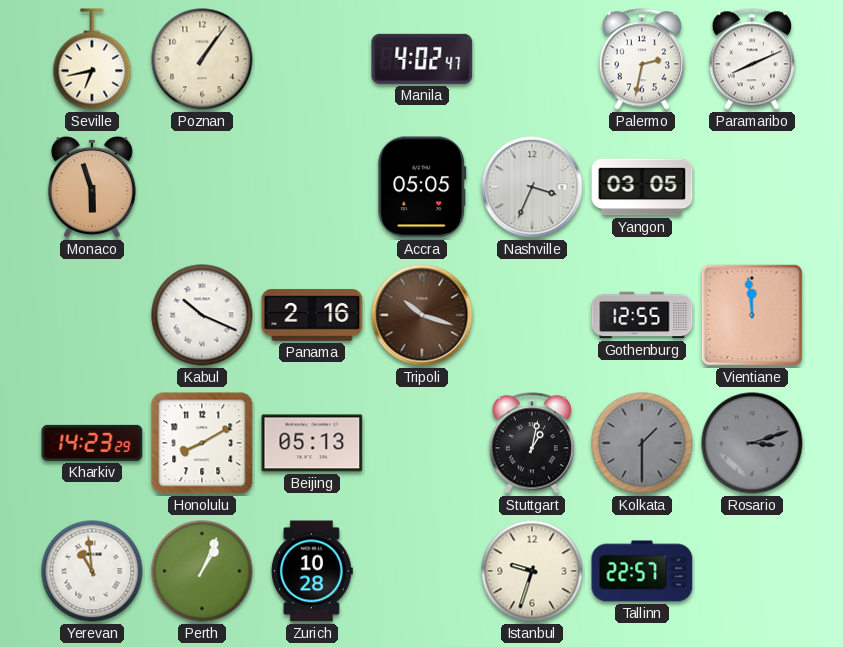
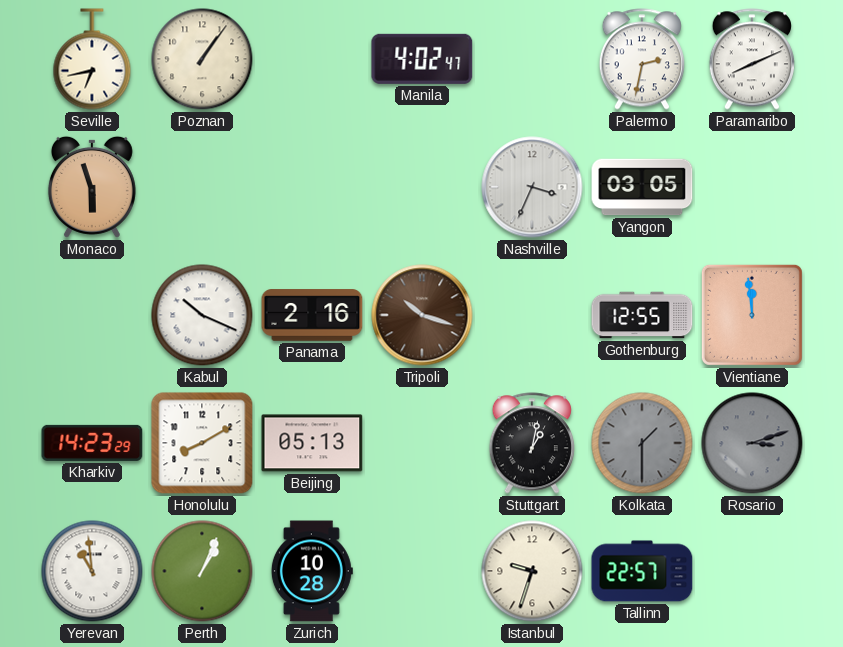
Accra: 05:05 -> none
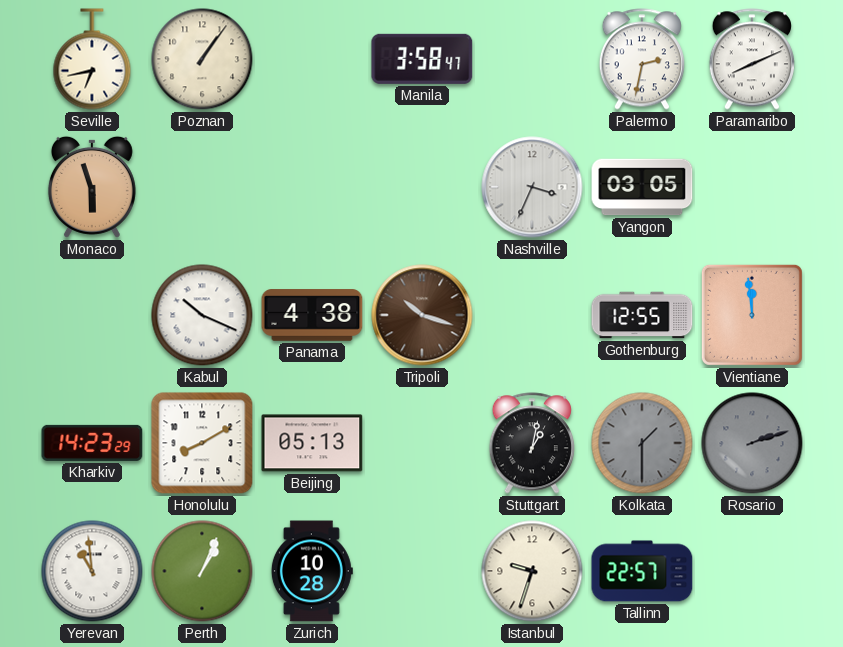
Manila: 4:02 -> 3:58
Panama: 2:16 -> 4:38
Rosario: 3:12 -> 2:12
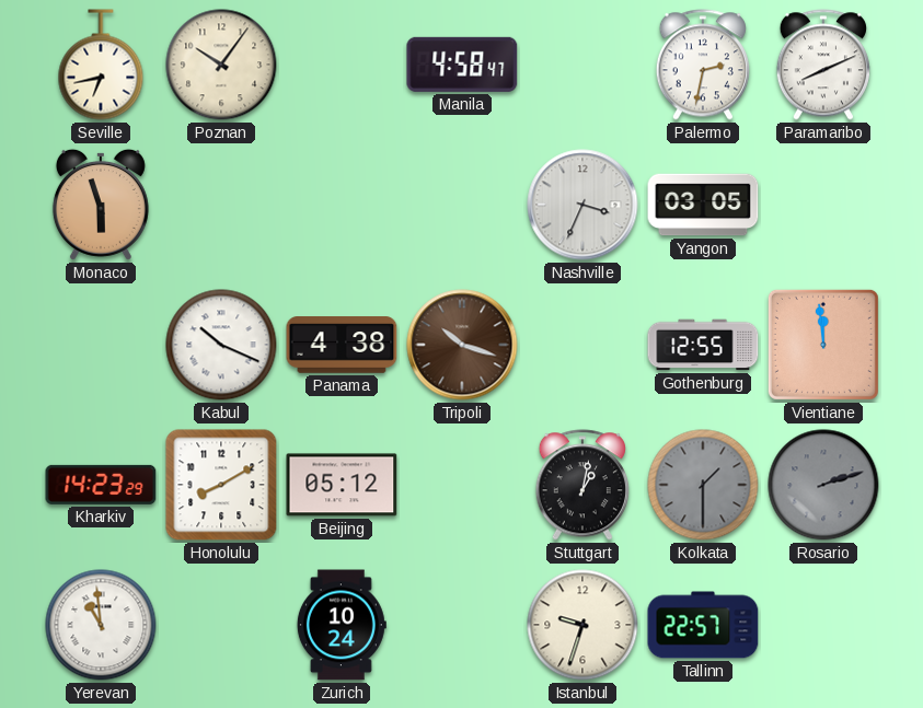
Poznan: 1:06 -> 10:06
Manila: 3:58 -> 4:58
Beijing: 05:13 -> 05:12
Perth: 1:04 -> none
Zurich: 10:28 -> 10:24
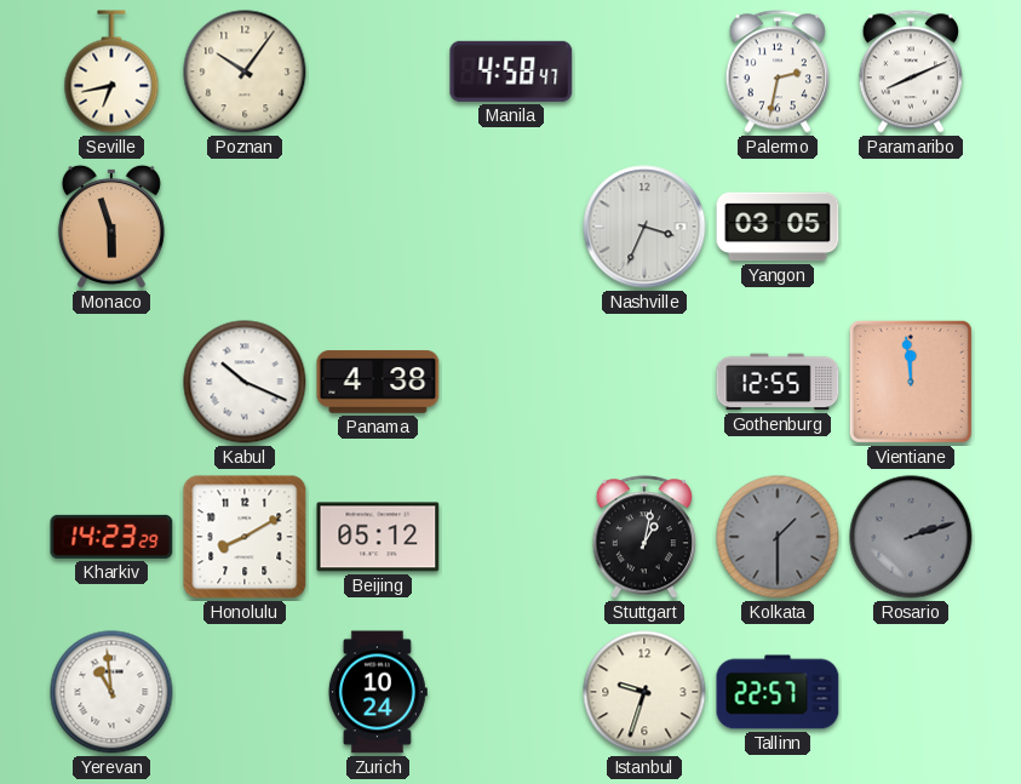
Tripoli: 10:18 -> none
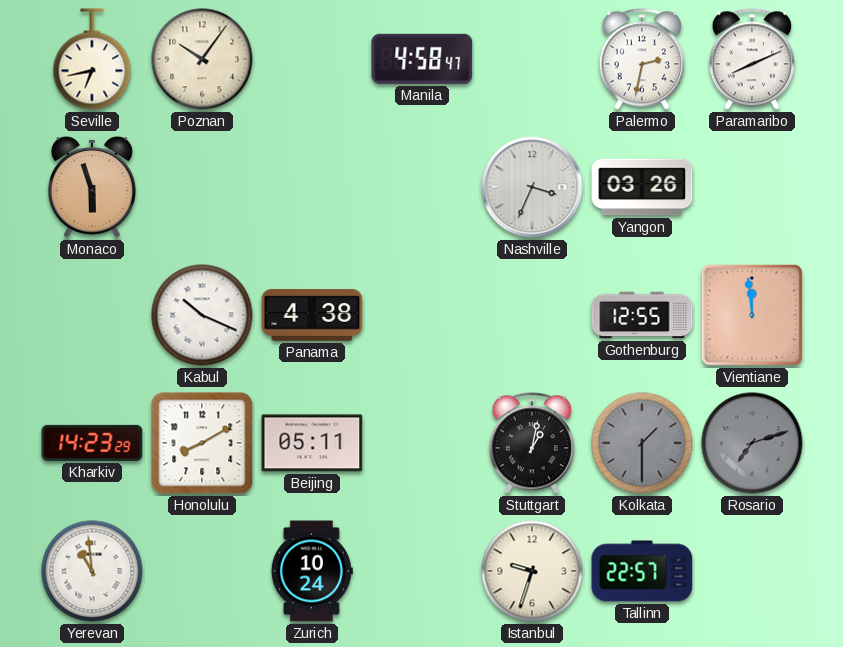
Yangon: 03:05 -> 03:26
Beijing: 05:12 -> 05:11
Rosario: 2:12 -> 7:12
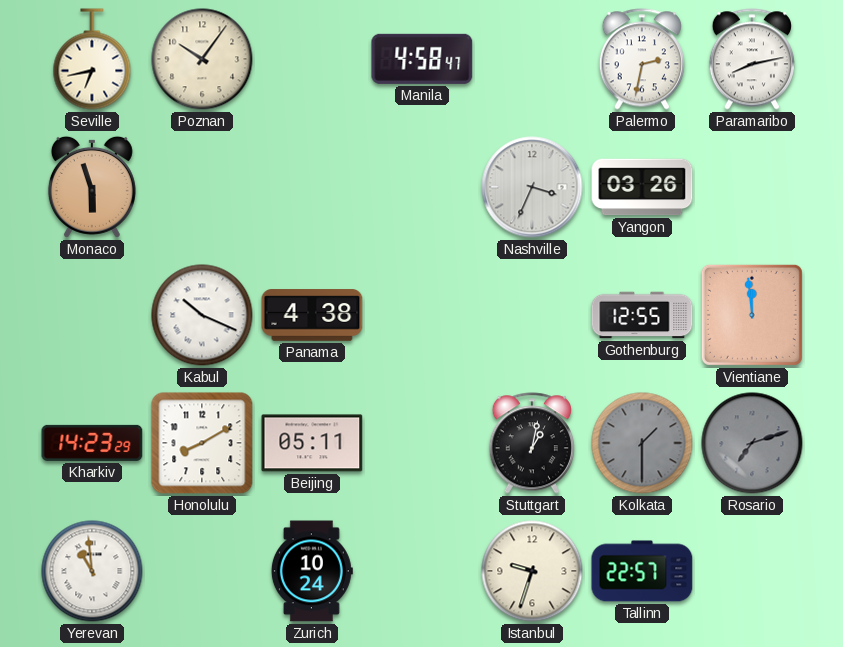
Paramaribo: 8:11 -> 8:13
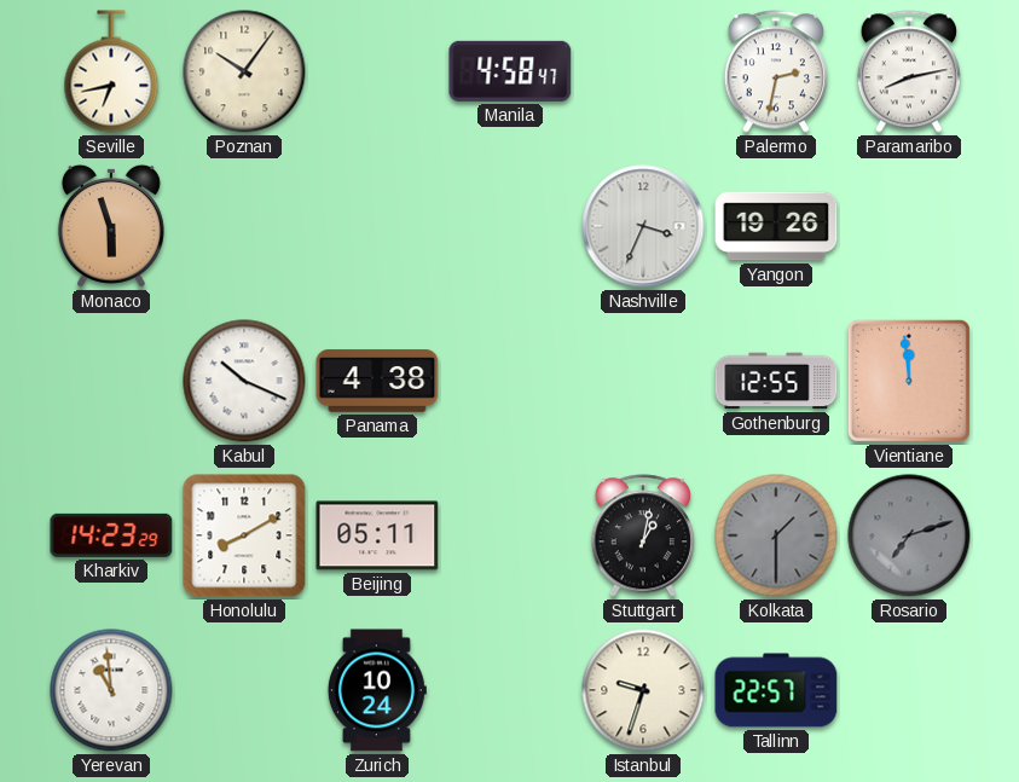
Yangon: 03:26 -> 19:26
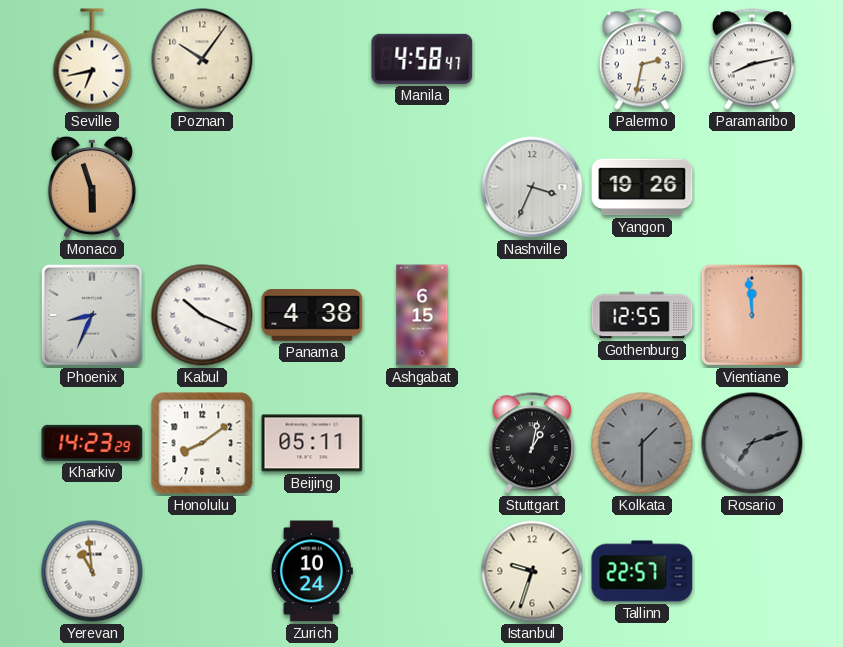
Phoenix: none -> 8:34
Ashgabat: none -> 6:15
Honolulu: 8:10 -> 8:09
